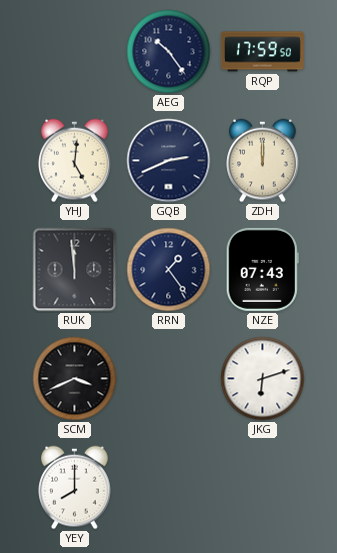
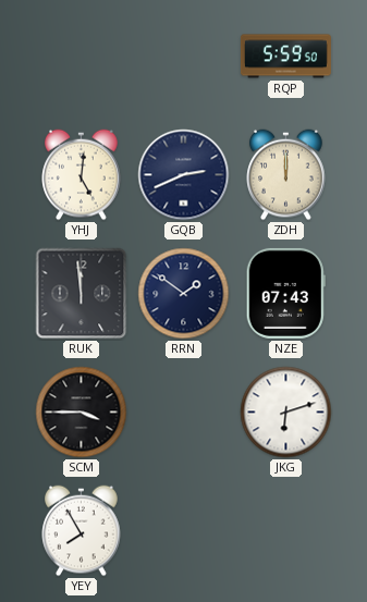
AEG: 10:24 -> none
RQP: 17:59 -> 5:59
RRN: 1:24 -> 1:51
SCM: 3:41 -> 3:45
YEY: 8:00 -> 7:55
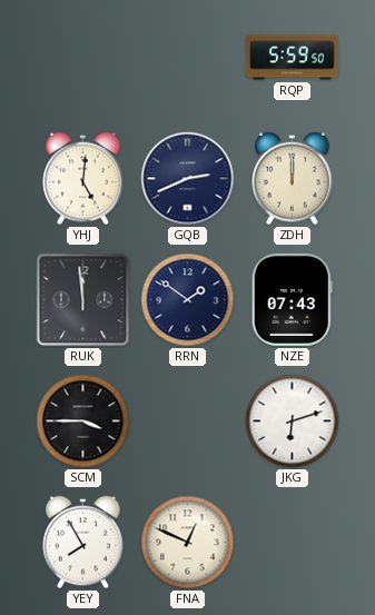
FNA: none -> 12:49
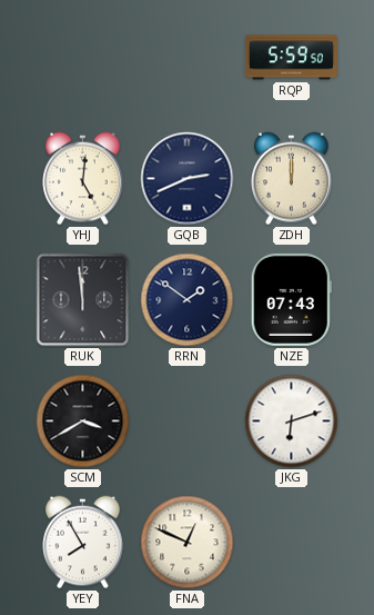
SCM: 3:45 -> 3:40
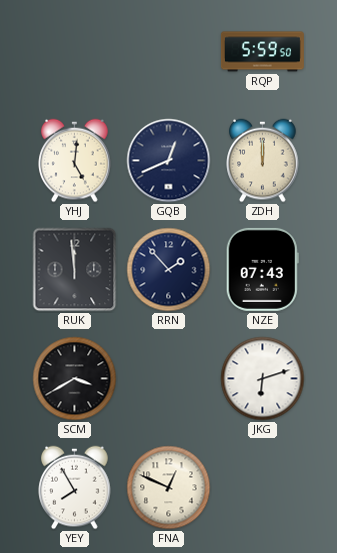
GQB: 2:41 -> 12:41
RRN: 1:51 -> 1:53
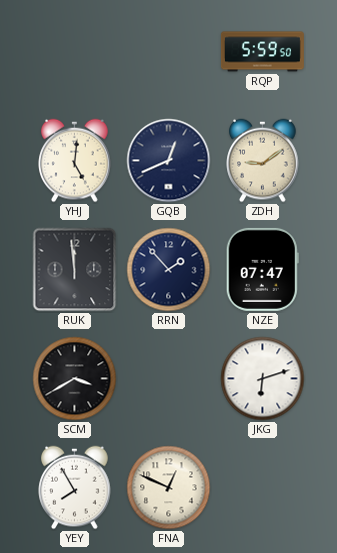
ZDH: 12:00 -> 9:09
NZE: 07:43 -> 07:47
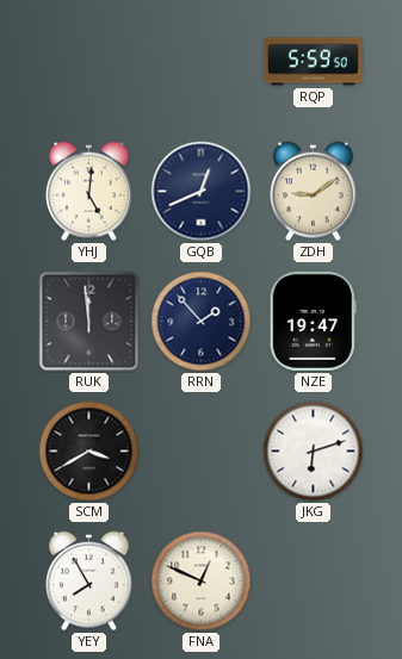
NZE: 07:47 -> 19:47
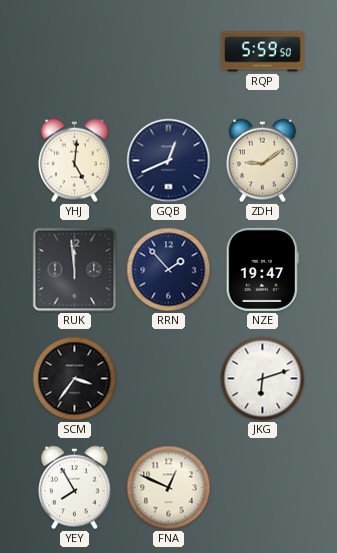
SCM: 3:40 -> 3:36
